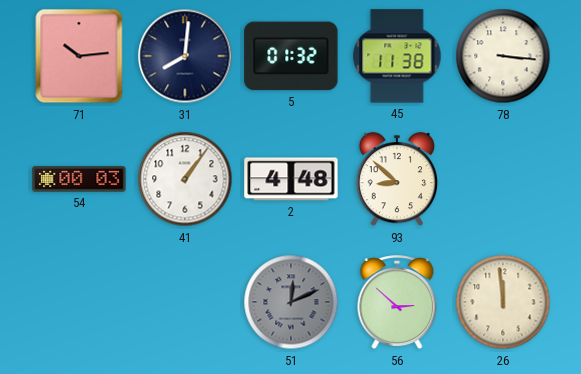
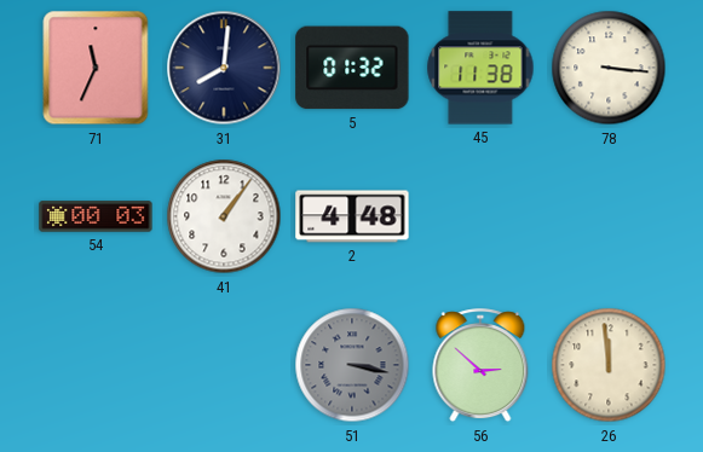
71: 10:14 -> 11:34
93: 8:52 -> none
51: 12:11 -> 3:17
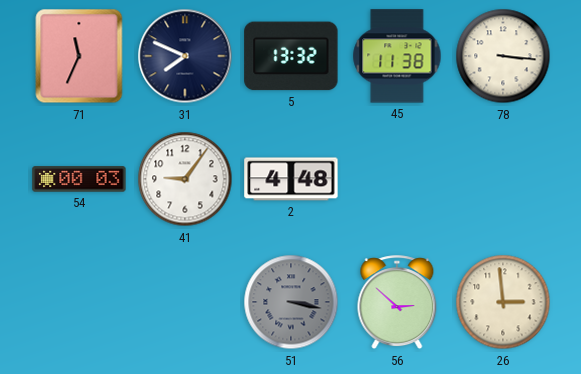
31: 8:01 -> 7:49
5: 01:32 -> 13:32
41: 1:06 -> 9:06
26: 11:59 -> 2:59
